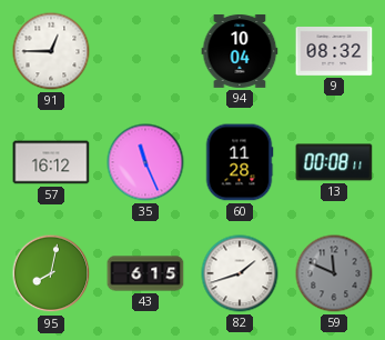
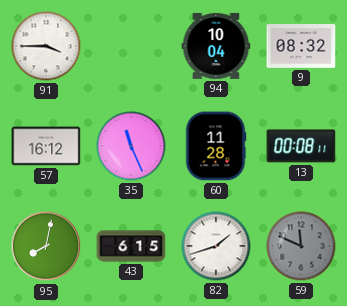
91: 12:45 -> 3:45
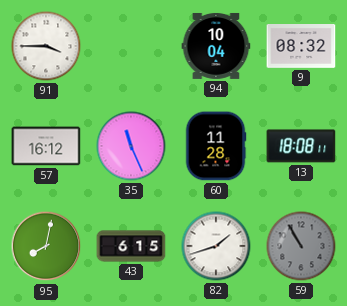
13: 00:08 -> 18:08
59: 11:49 -> 10:55
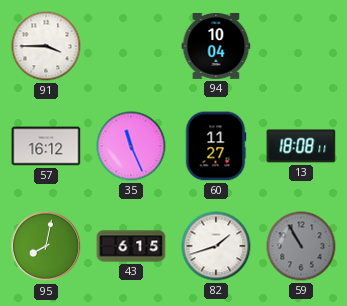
9: 08:32 -> none
60: 11:28 -> 11:27
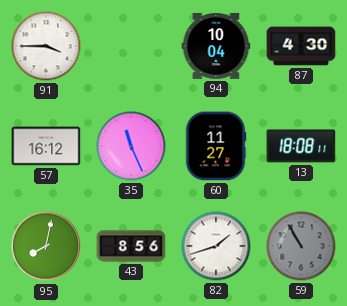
87: none -> 4:30
43: 6:15 -> 8:56
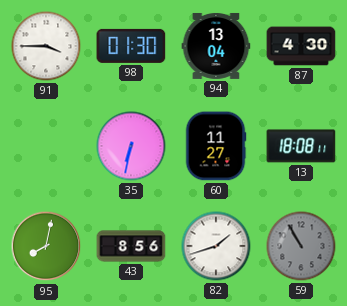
98: none -> 01:30
94: 10:04 -> 13:04
57: 16:12 -> none
35: 11:26 -> 6:32
